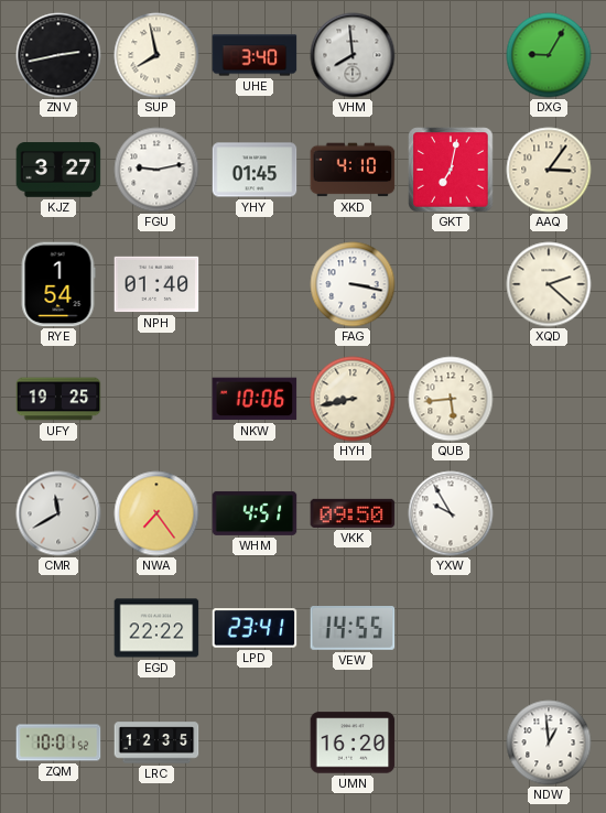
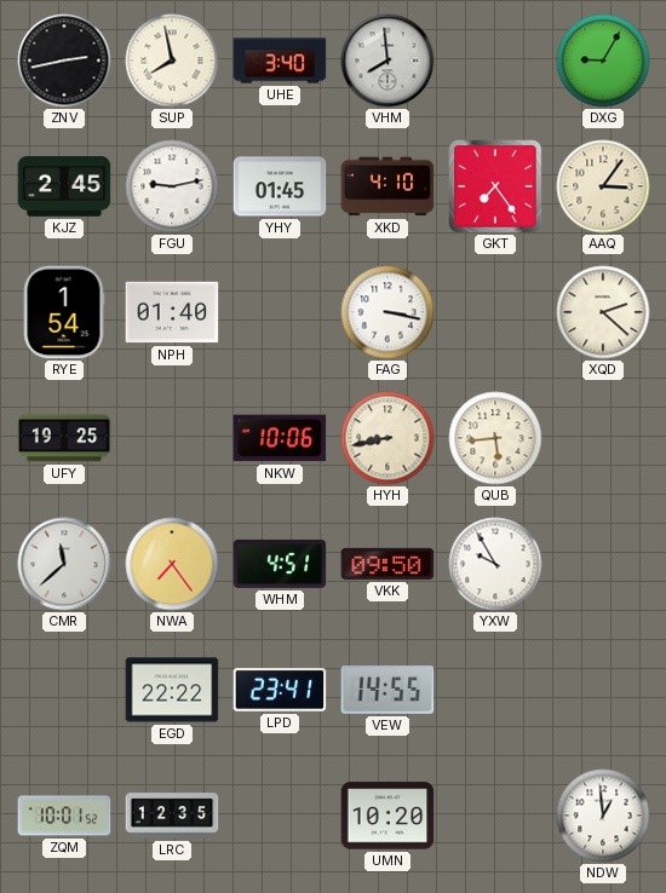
KJZ: 3:27 -> 2:45
GKT: 7:02 -> 7:24
CMR: 11:40 -> 11:38
UMN: 16:20 -> 10:20
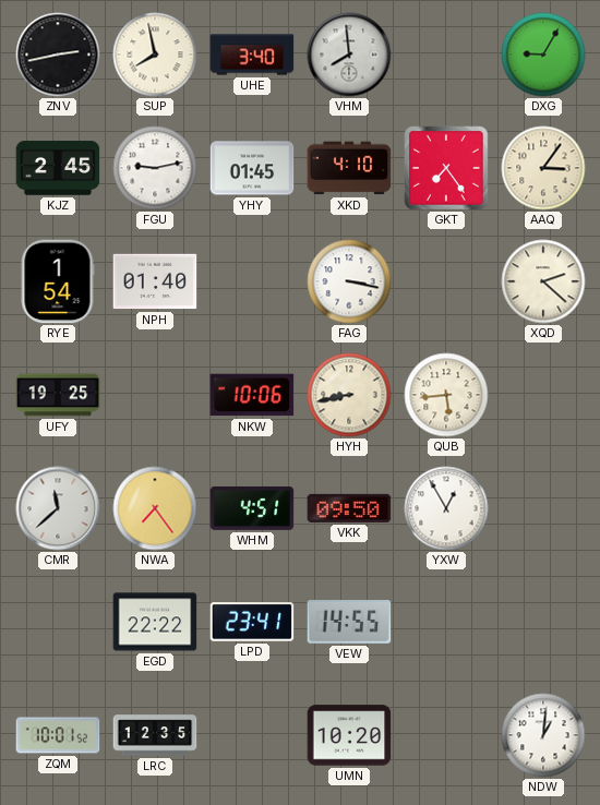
YXW: 9:55 -> 12:55
NDW: 12:59 -> 1:01
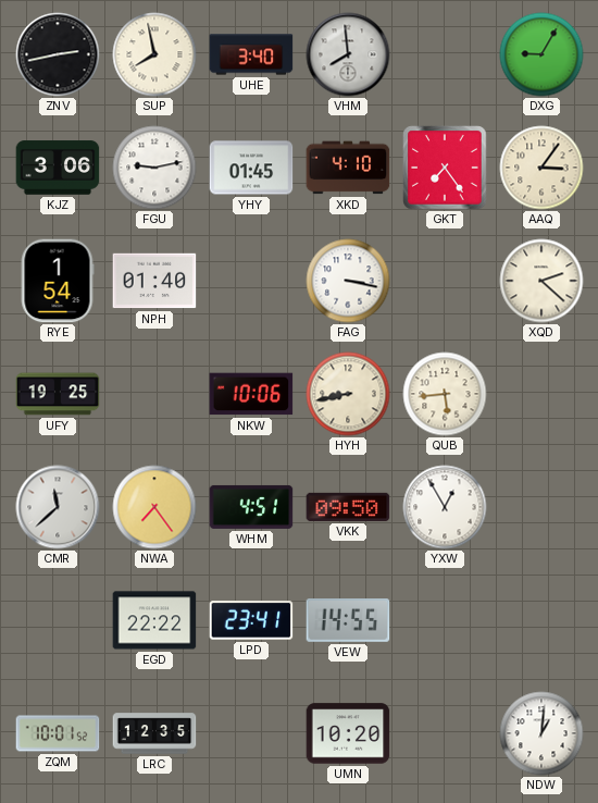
KJZ: 2:45 -> 3:06
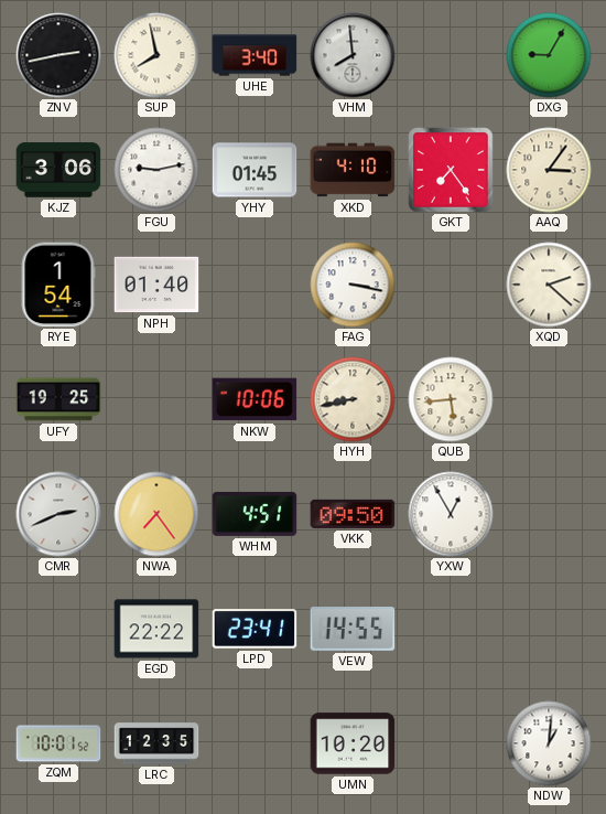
CMR: 11:38 -> 2:41
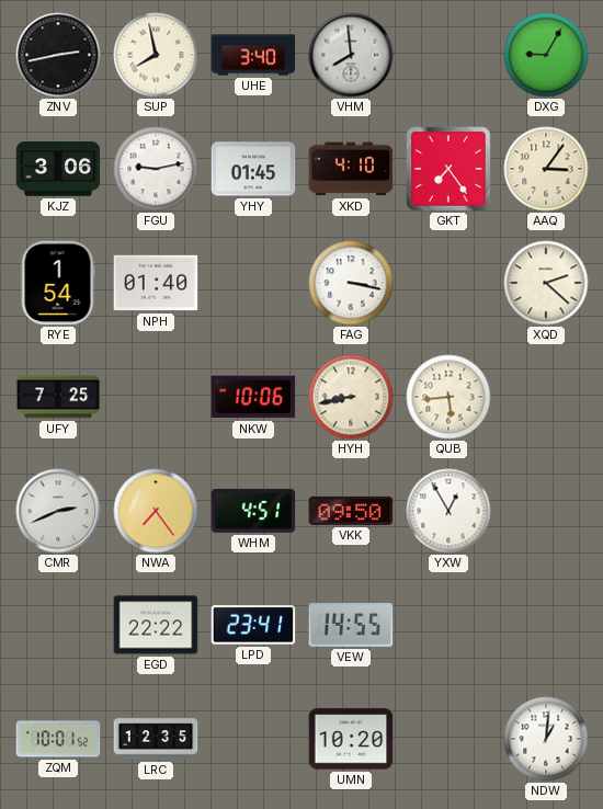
UFY: 19:25 -> 7:25
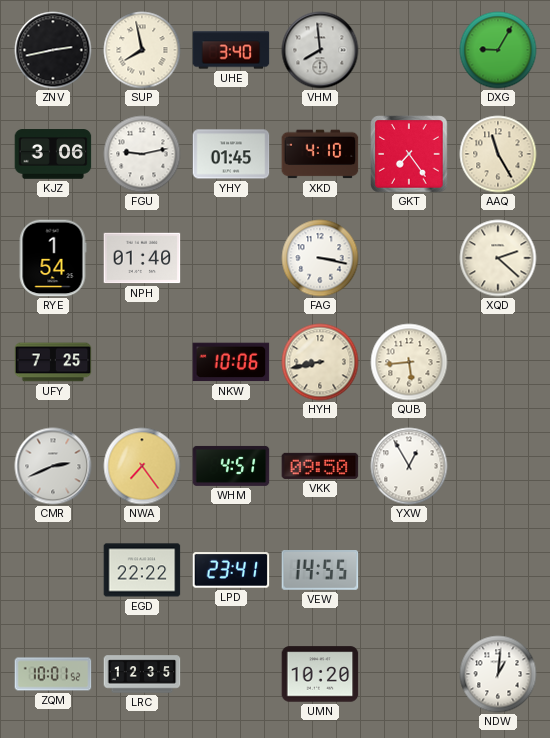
AAQ: 3:06 -> 11:25
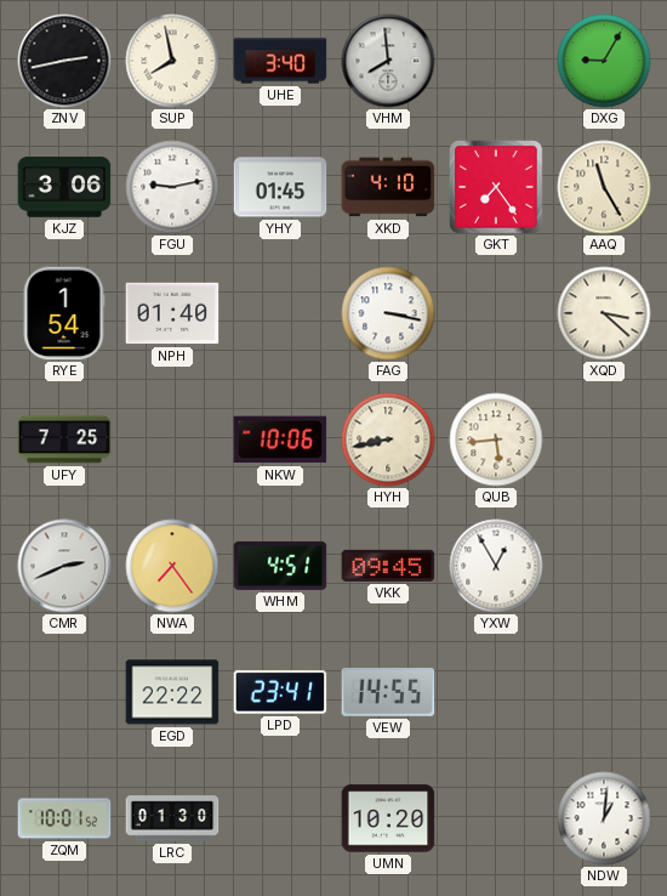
XQD: 2:22 -> 3:22
VKK: 09:50 -> 09:45
LRC: 12:35 -> 01:30
